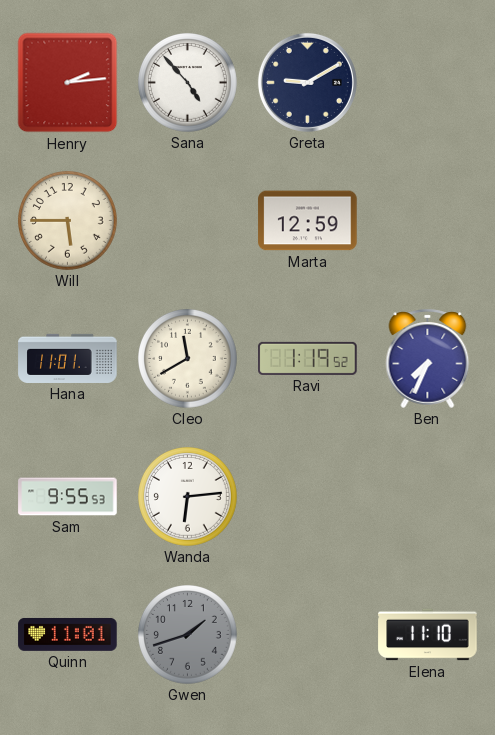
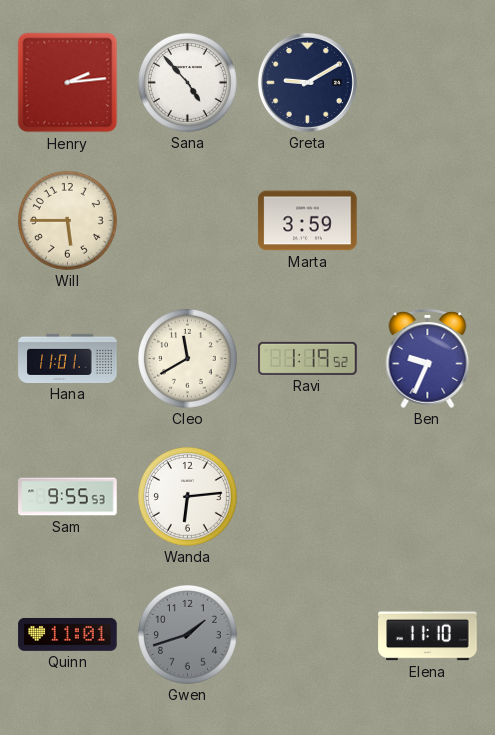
Marta: 12:59 -> 3:59
Ben: 7:34 -> 9:34
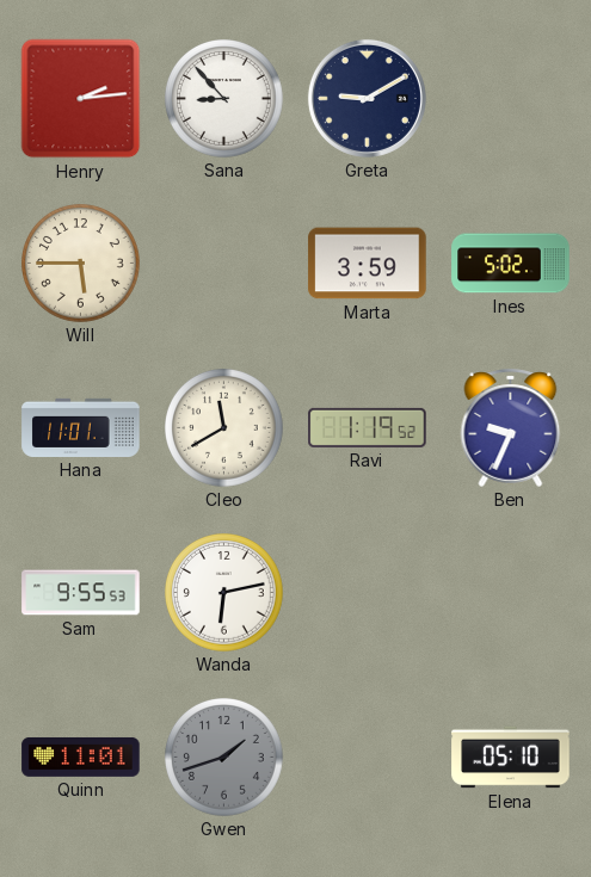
Sana: 4:53 -> 8:53
Ines: none -> 5:02
Wanda: 6:14 -> 6:13
Elena: 11:10 -> 05:10
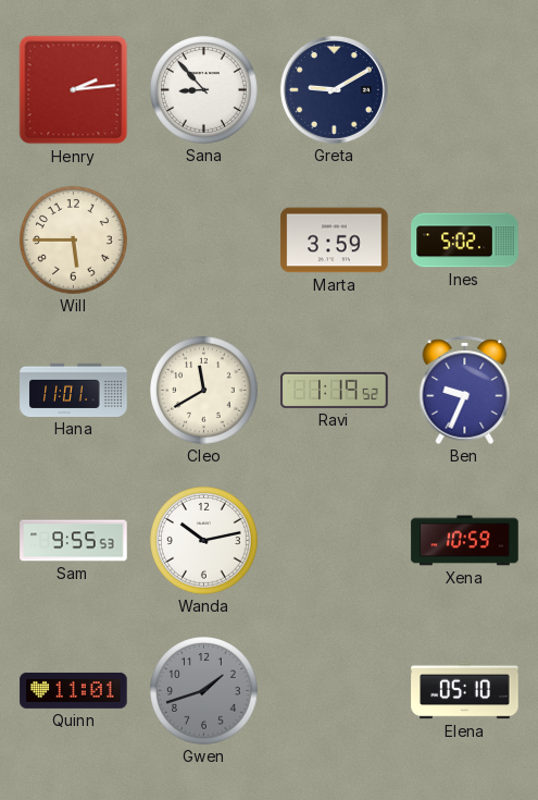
Wanda: 6:13 -> 10:13
Xena: none -> 10:59
